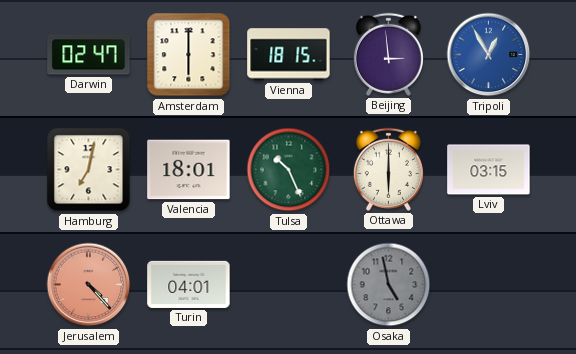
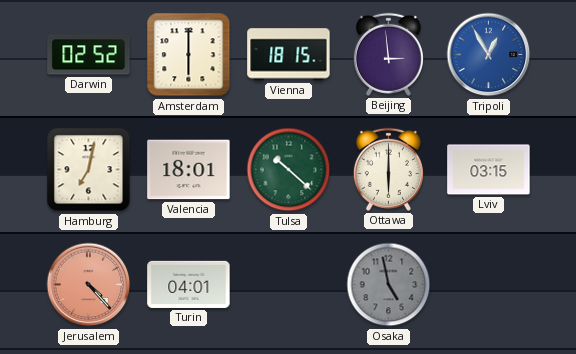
Darwin: 02:47 -> 02:52
Tulsa: 10:26 -> 10:22
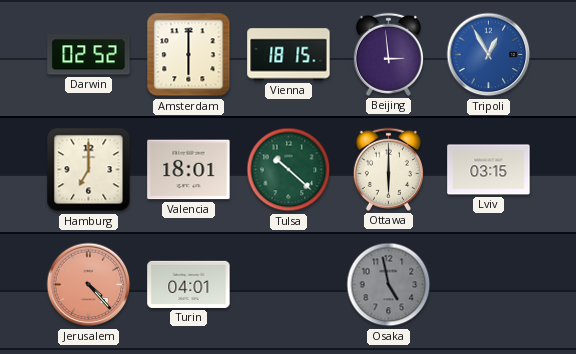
Hamburg: 7:02 -> 7:00
